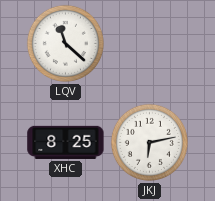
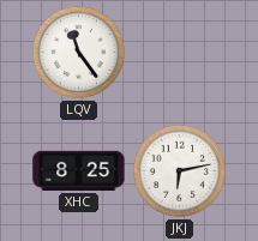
LQV: 11:22 -> 11:24
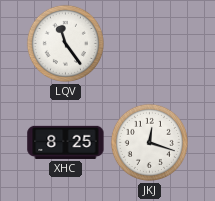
JKJ: 6:13 -> 12:18
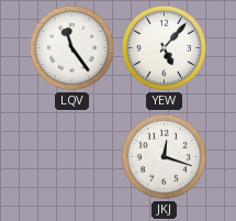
YEW: none -> 5:07
XHC: 8:25 -> none
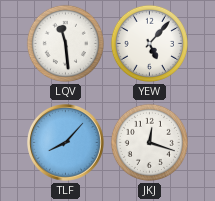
LQV: 11:24 -> 11:29
TLF: none -> 8:07
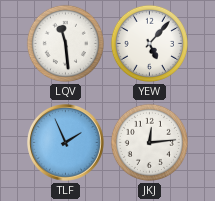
TLF: 8:07 -> 1:56
JKJ: 12:18 -> 12:14
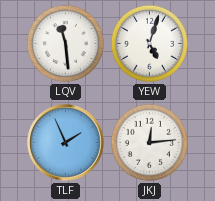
YEW: 5:07 -> 5:03
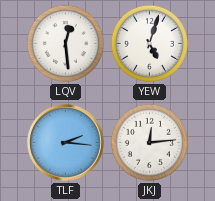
LQV: 11:29 -> 12:29
TLF: 1:56 -> 2:16
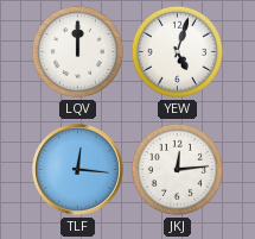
LQV: 12:29 -> 12:00
TLF: 2:16 -> 12:16
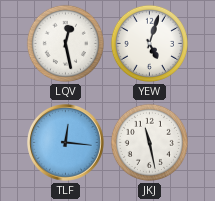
LQV: 12:00 -> 12:28
JKJ: 12:14 -> 11:28
